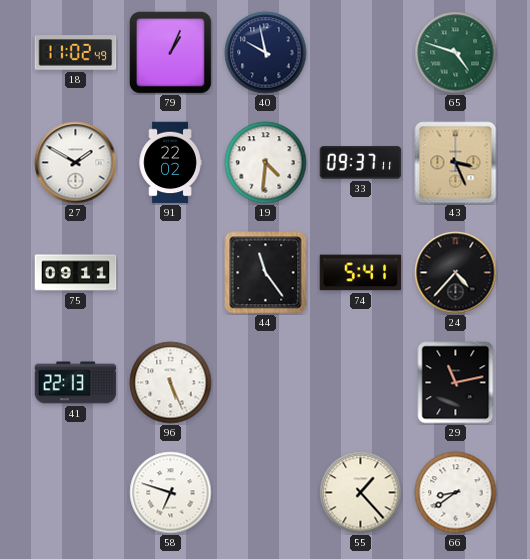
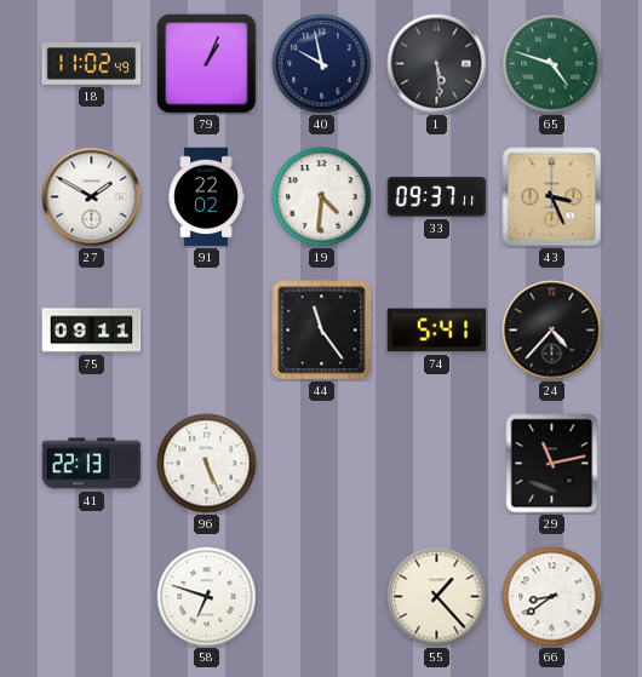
1: none -> 5:29
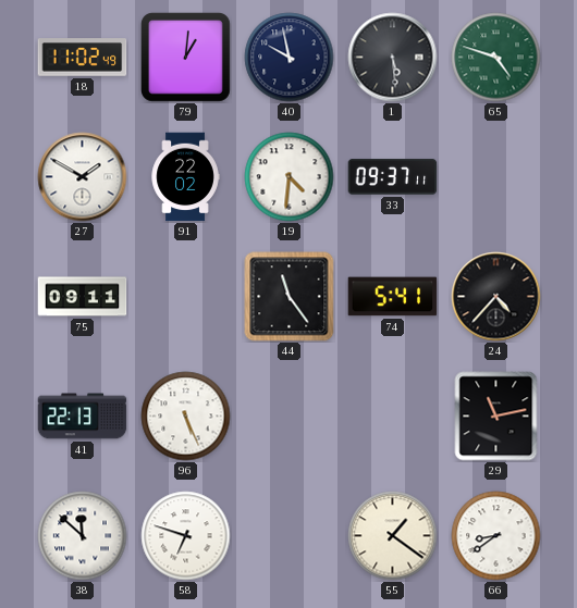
79: 1:04 -> 1:01
43: 3:26 -> none
38: none -> 11:52
55: 1:23 -> 1:21
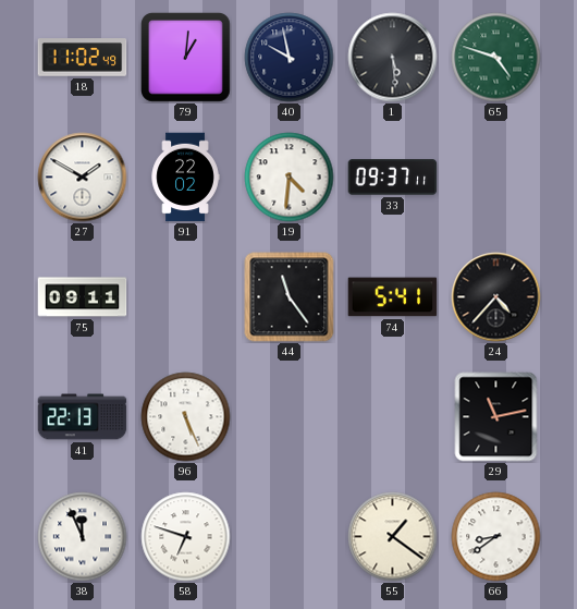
38: 11:52 -> 11:56
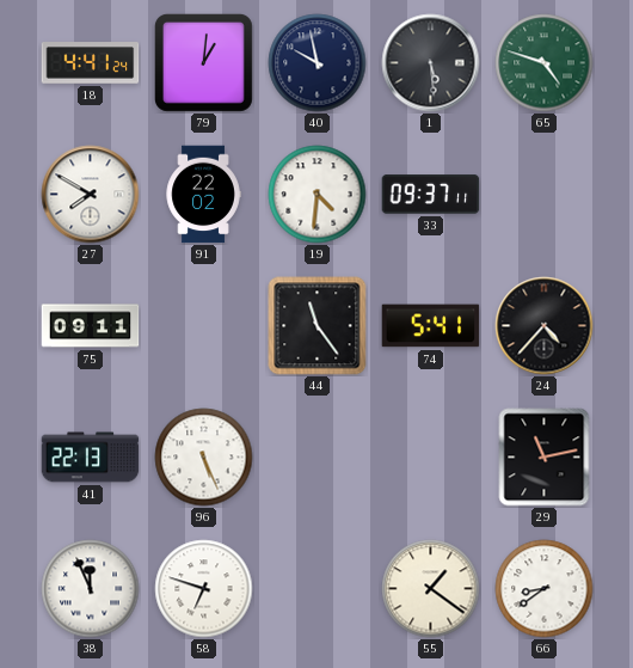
18: 11:02 -> 4:41
27: 1:50 -> 7:50
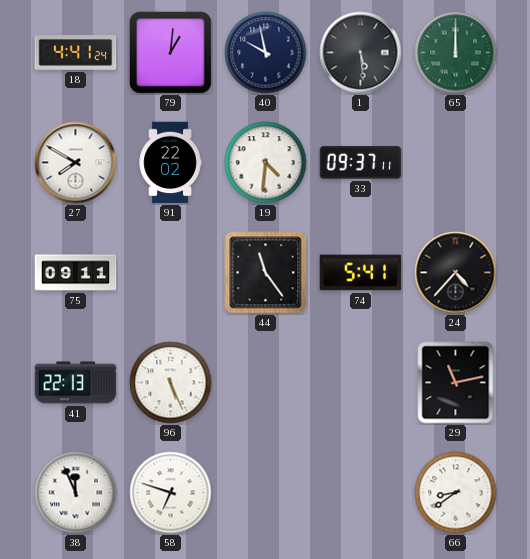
65: 4:48 -> 12:00
55: 1:21 -> none
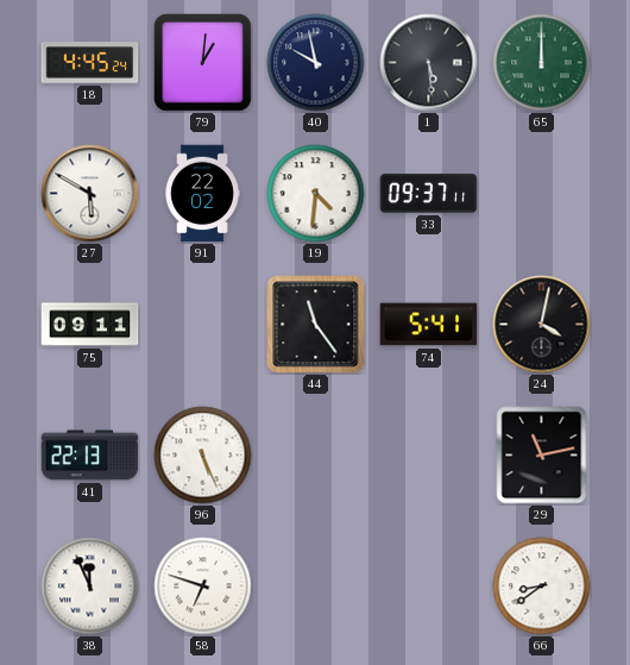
18: 4:41 -> 4:45
27: 7:50 -> 5:50
24: 4:37 -> 4:02
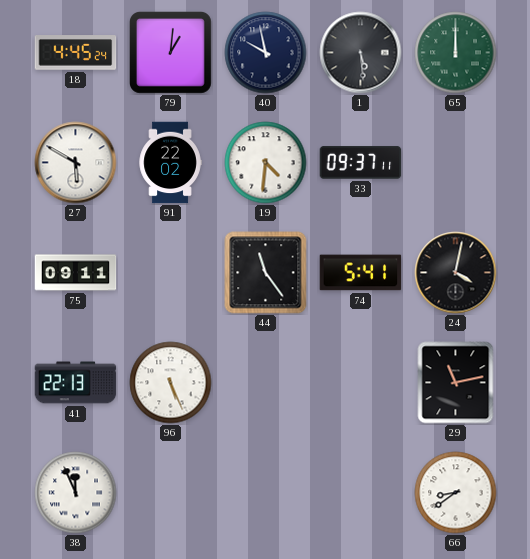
58: 6:48 -> none
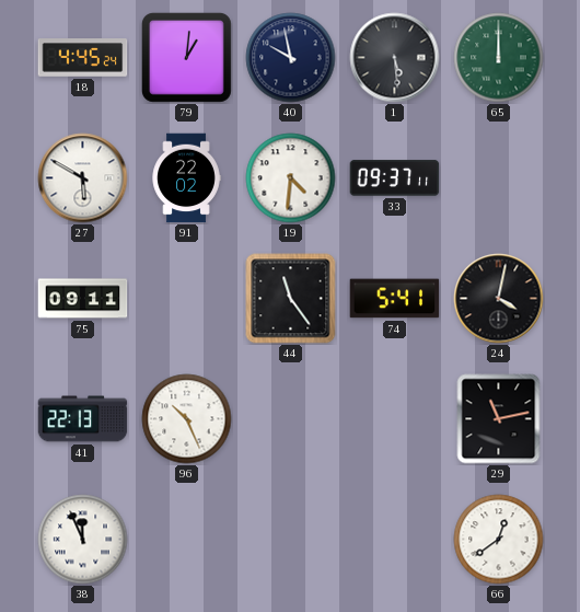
96: 5:26 -> 10:26
66: 8:39 -> 12:39
